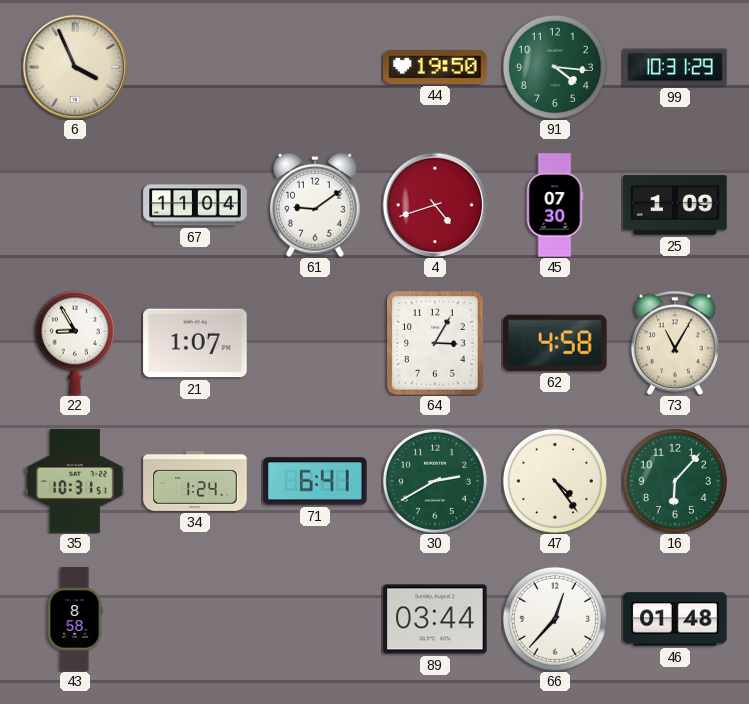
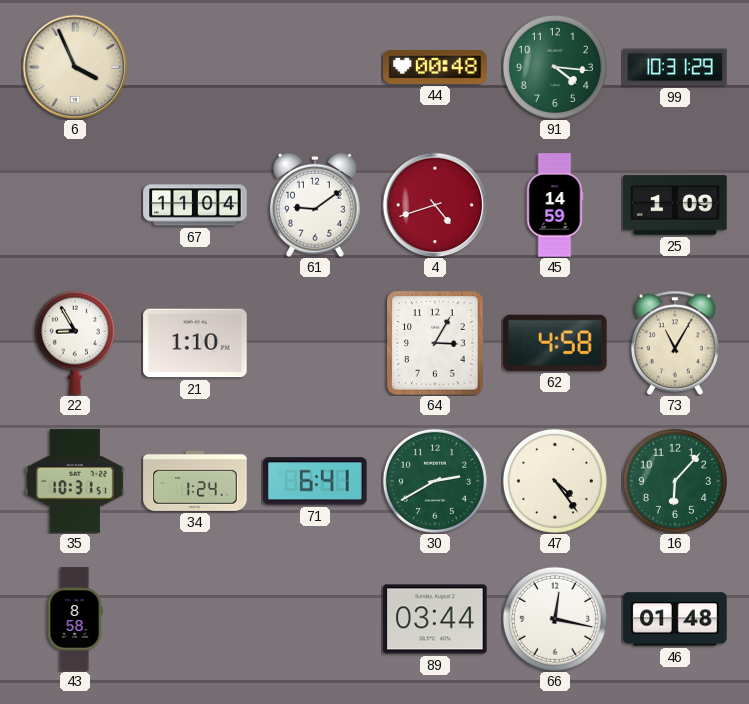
44: 19:50 -> 00:48
45: 07:30 -> 14:59
21: 1:07 -> 1:10
66: 12:37 -> 12:17
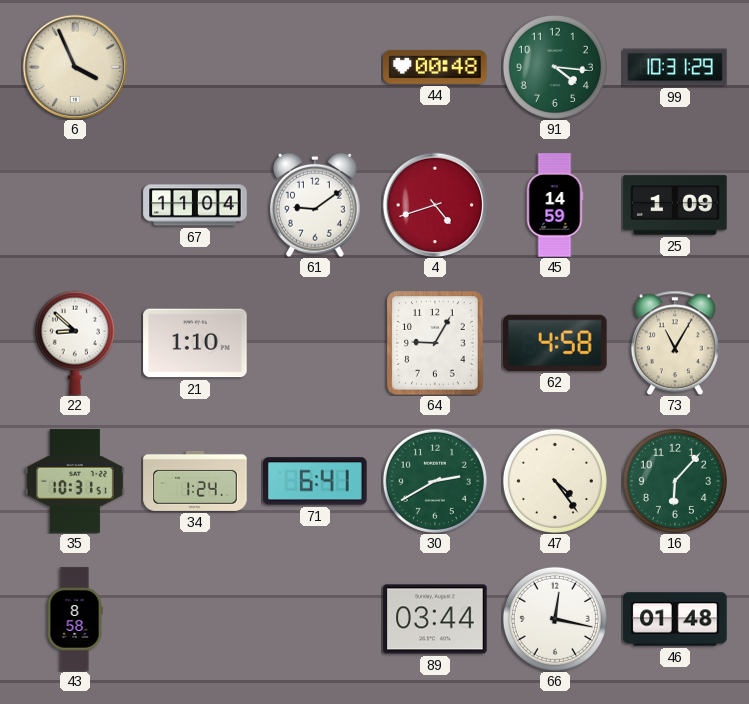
22: 8:55 -> 8:52
64: 3:05 -> 9:05
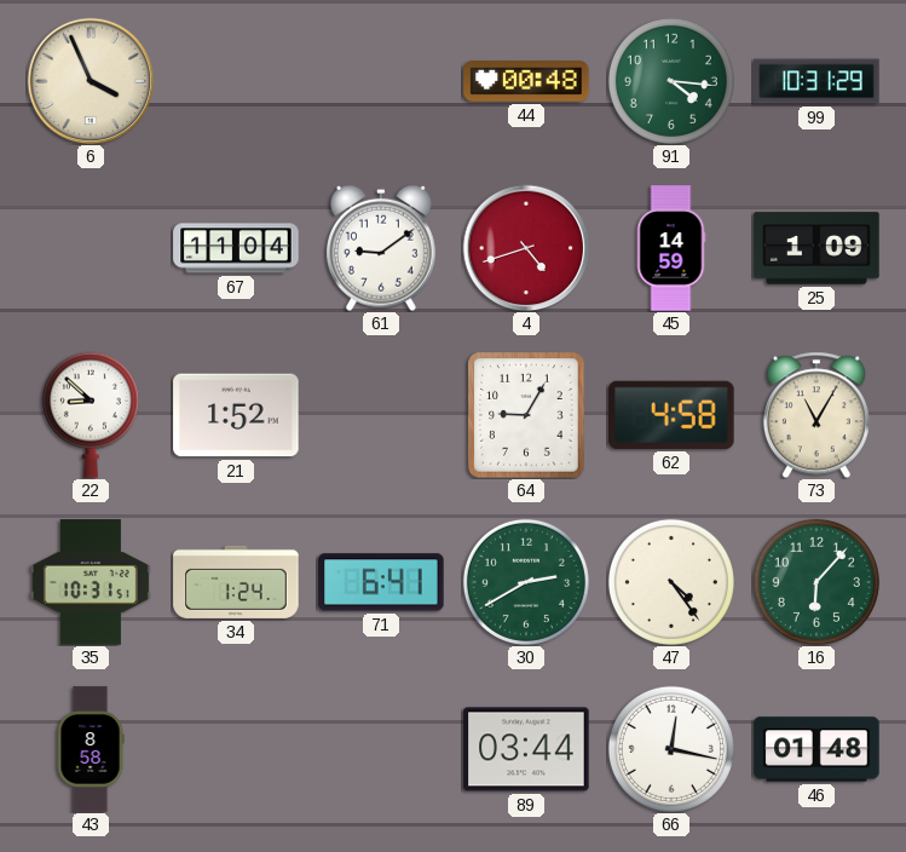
21: 1:10 -> 1:52
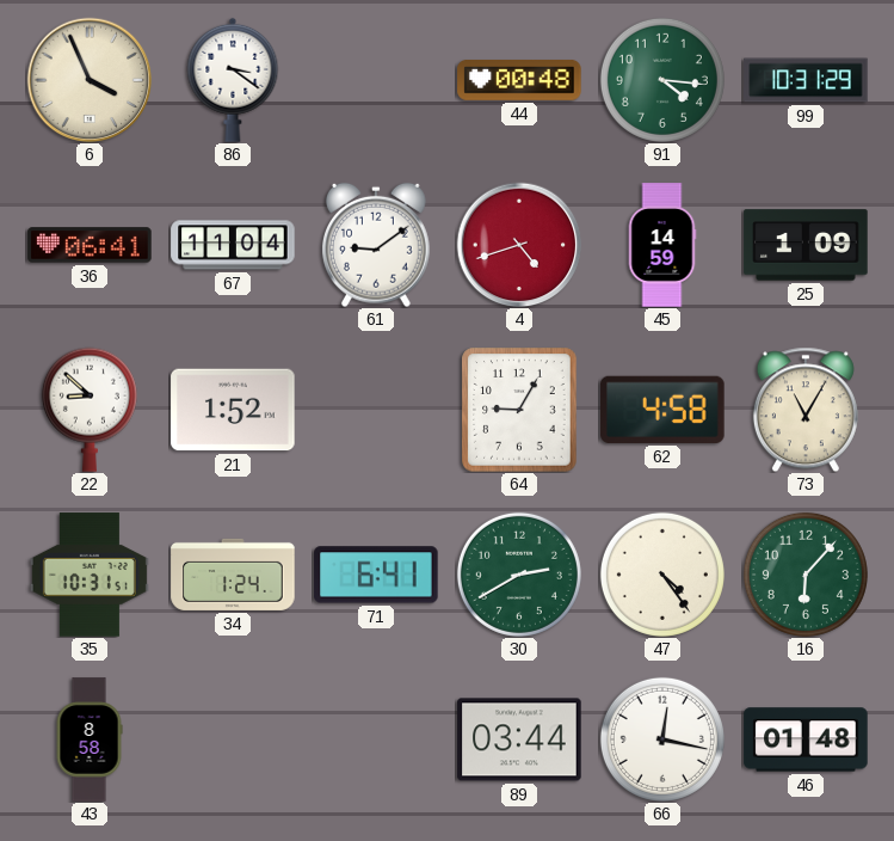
86: none -> 3:21
36: none -> 06:41
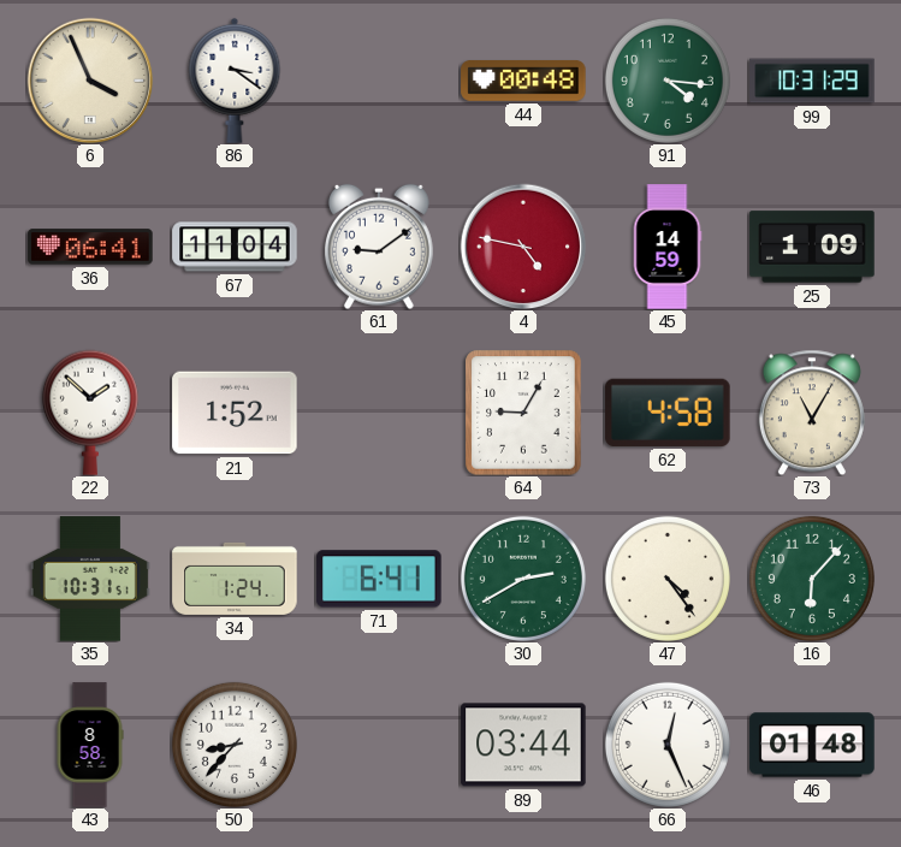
4: 4:42 -> 4:47
22: 8:52 -> 1:52
50: none -> 8:37
66: 12:17 -> 12:26
